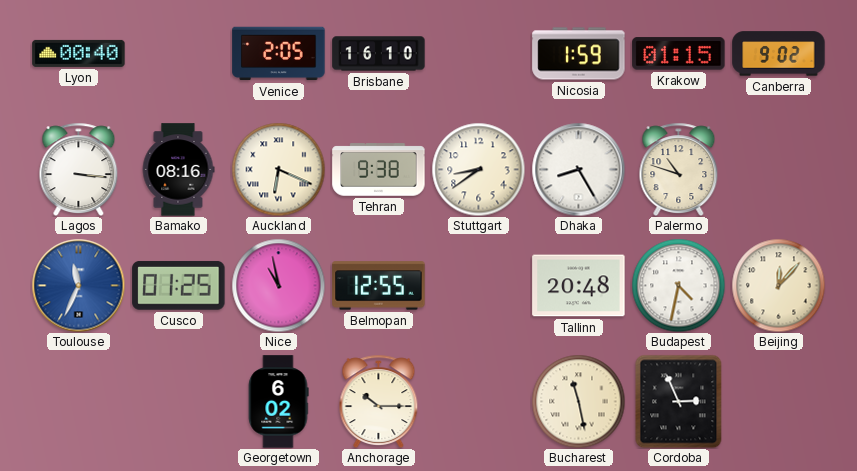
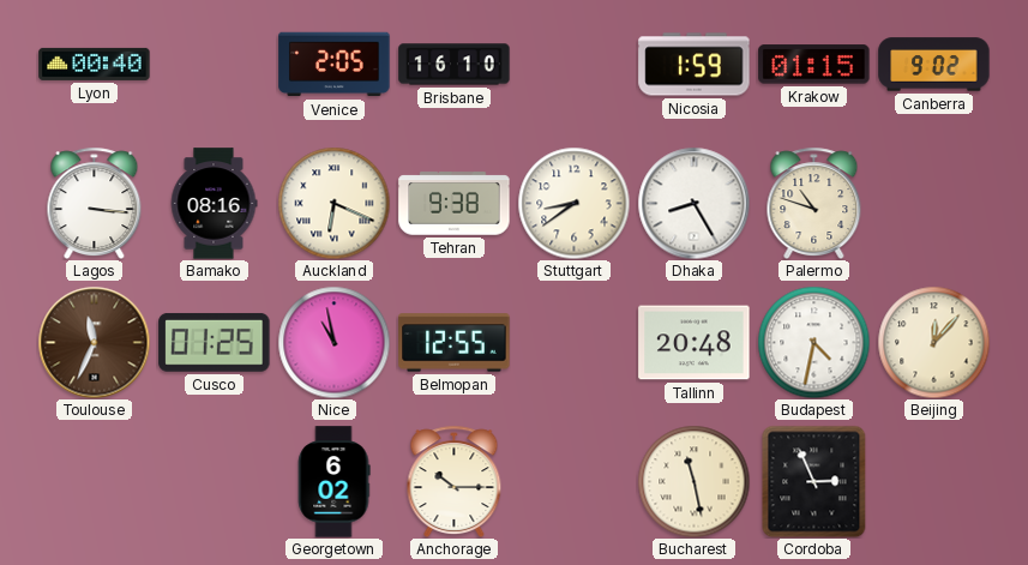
Toulouse dial: blue -> brown
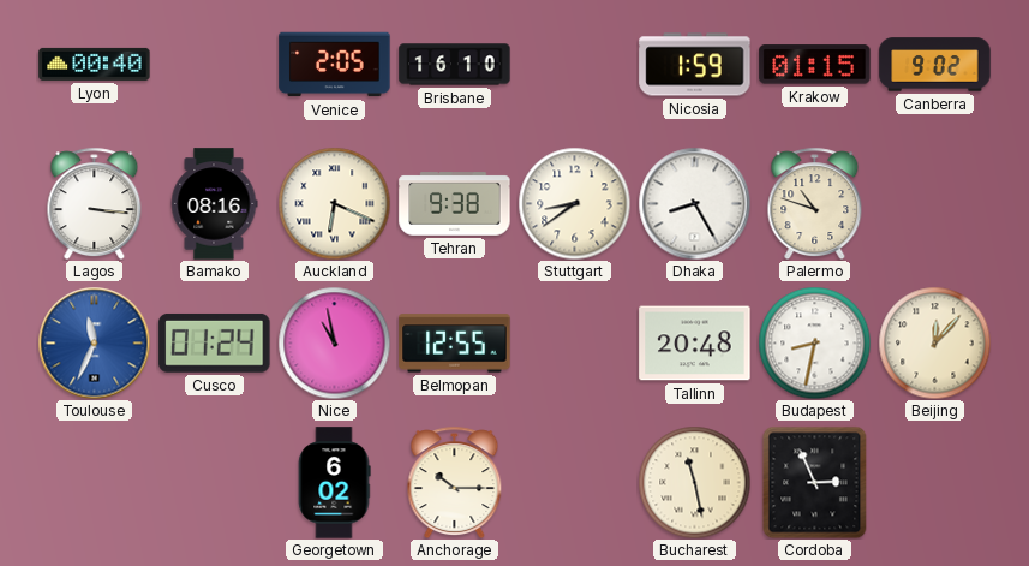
Toulouse dial: brown -> blue
Cusco: 01:25 -> 01:24
Budapest: 4:32 -> 8:32
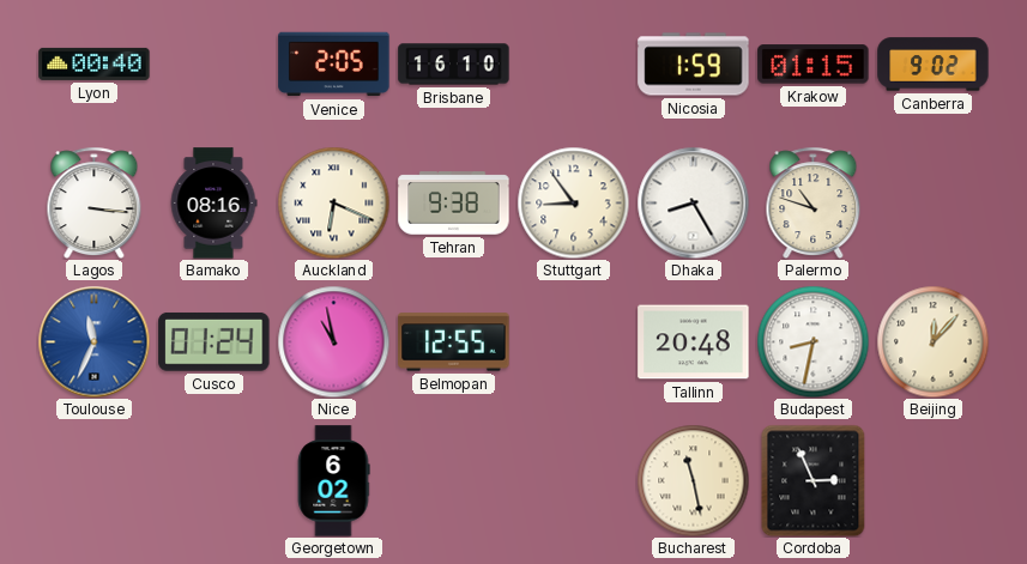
Stuttgart: 8:39 -> 8:54
Anchorage: 10:15 -> none
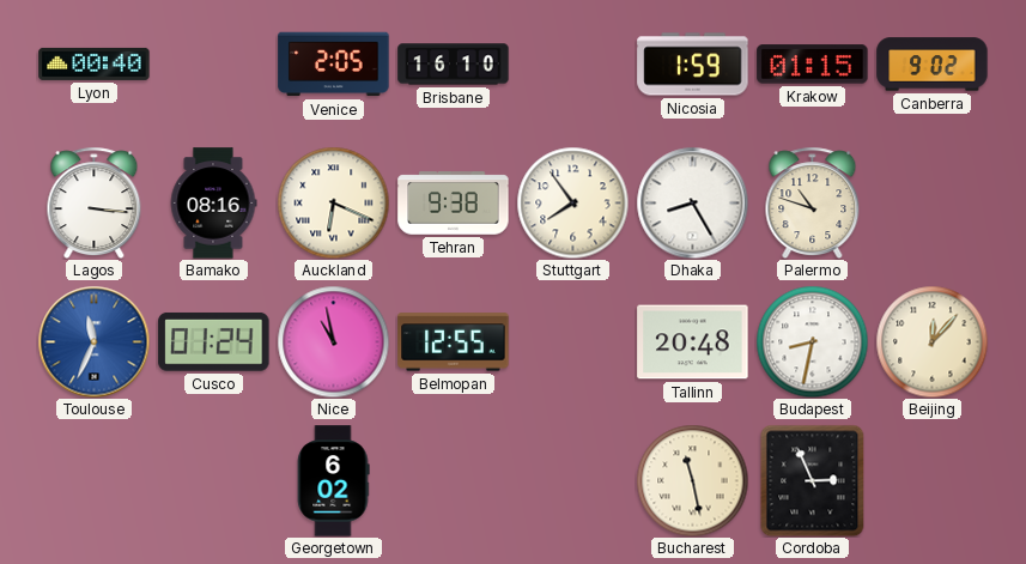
Stuttgart: 8:54 -> 7:54
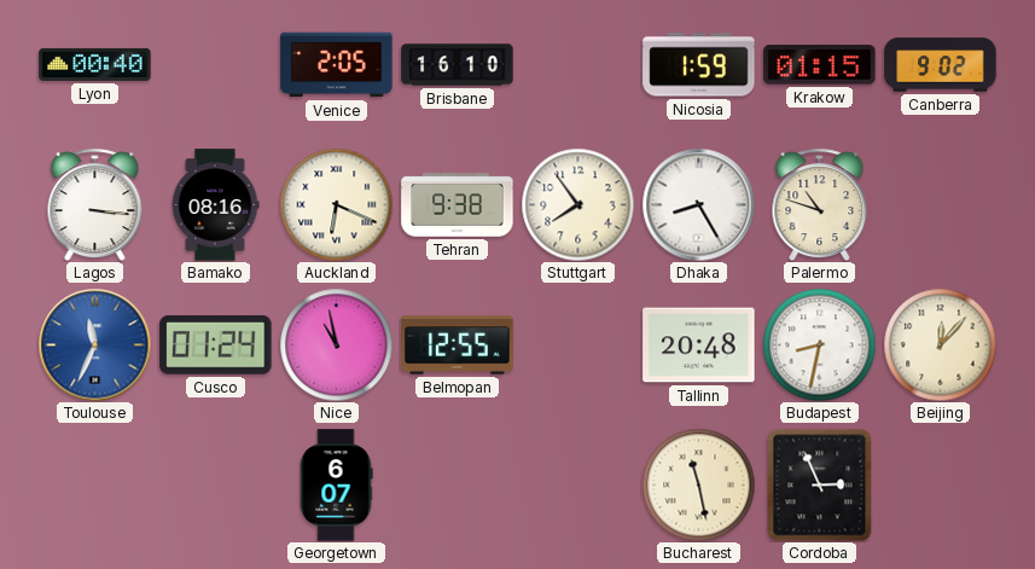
Georgetown: 6:02 -> 6:07
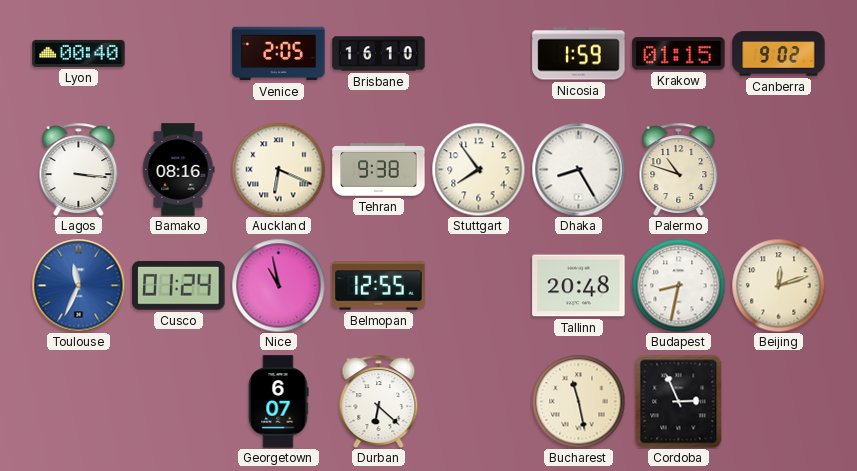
Beijing: 12:07 -> 12:12
Durban: none -> 6:22
